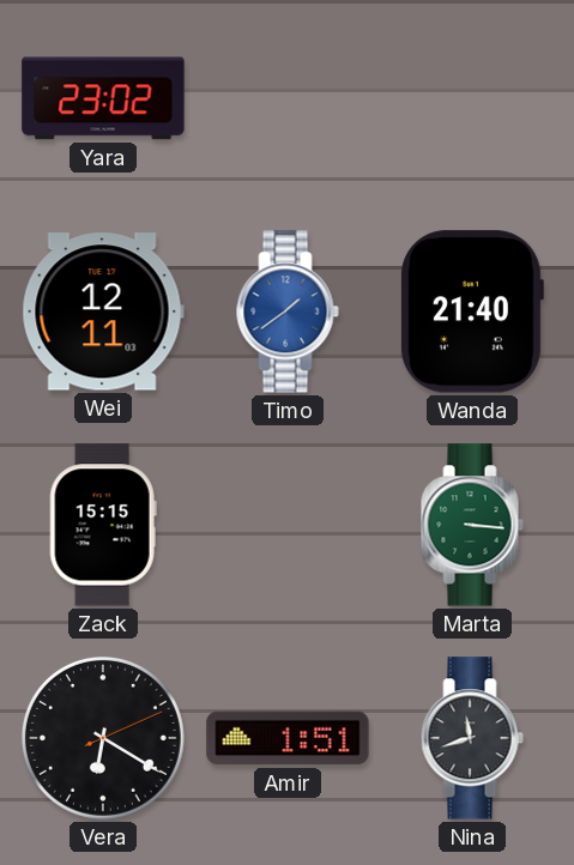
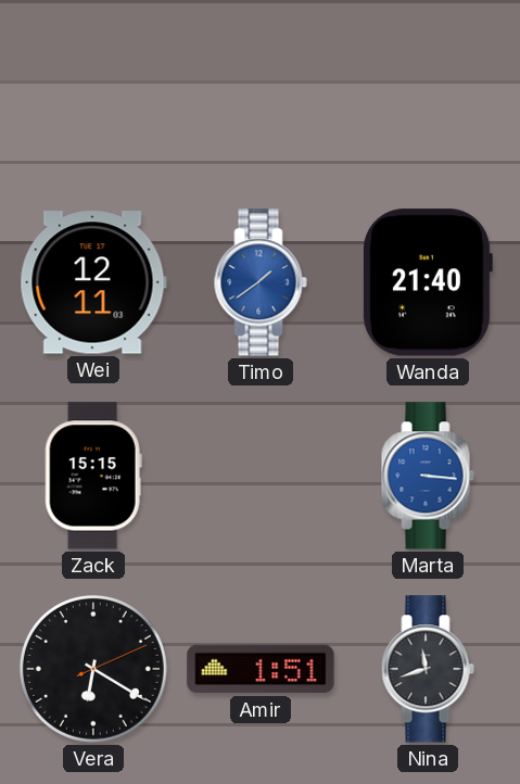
Yara: 23:02 -> none
Marta dial: green -> blue
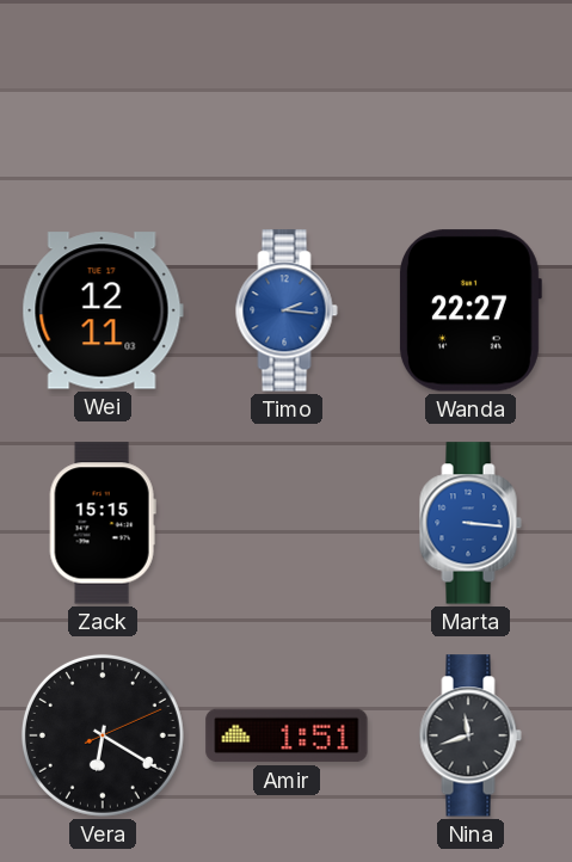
Timo: 1:39 -> 2:16
Wanda: 21:40 -> 22:27
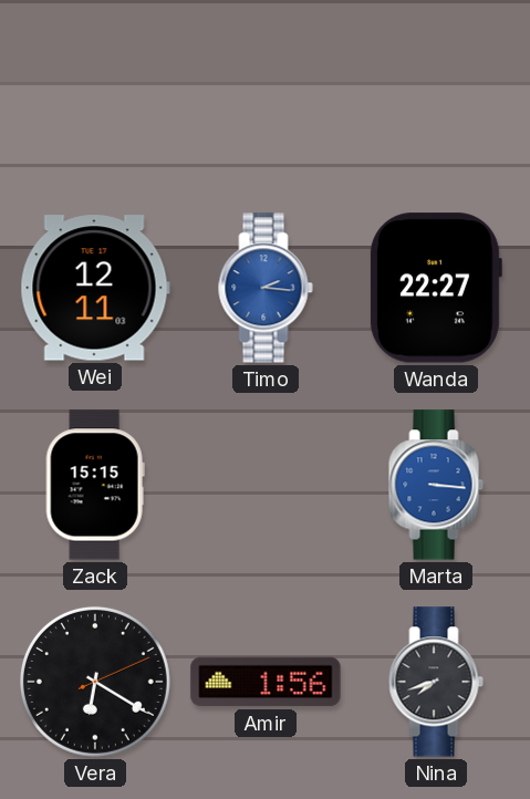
Amir: 1:51 -> 1:56
Nina: 11:42 -> 7:42
